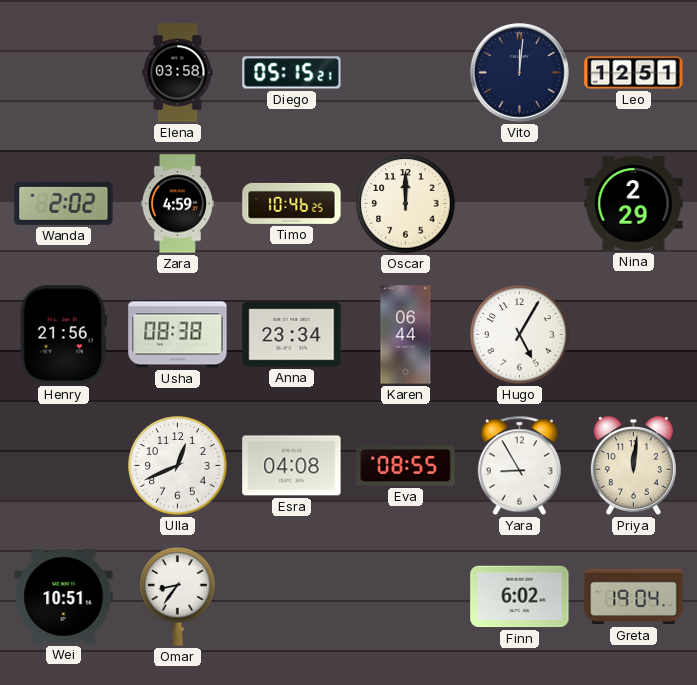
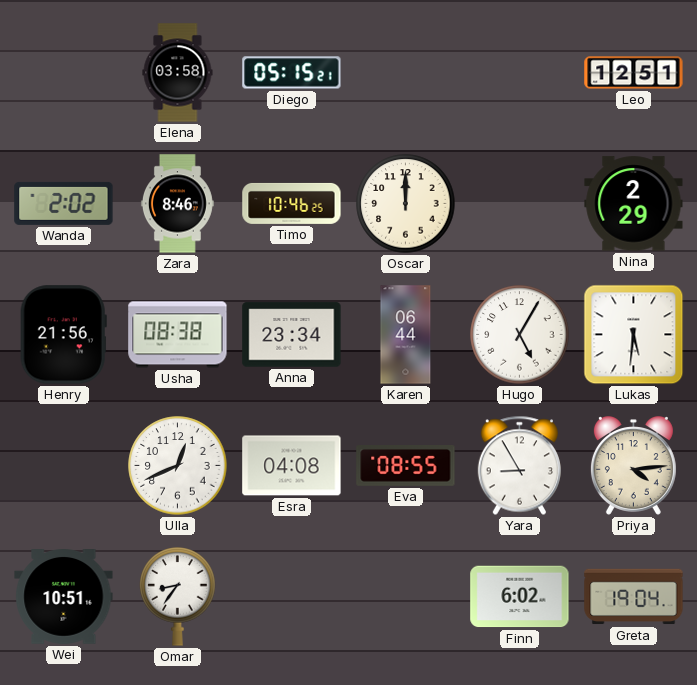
Vito: 12:01 -> none
Zara: 4:59 -> 8:46
Lukas: none -> 5:31
Priya: 12:01 -> 4:14
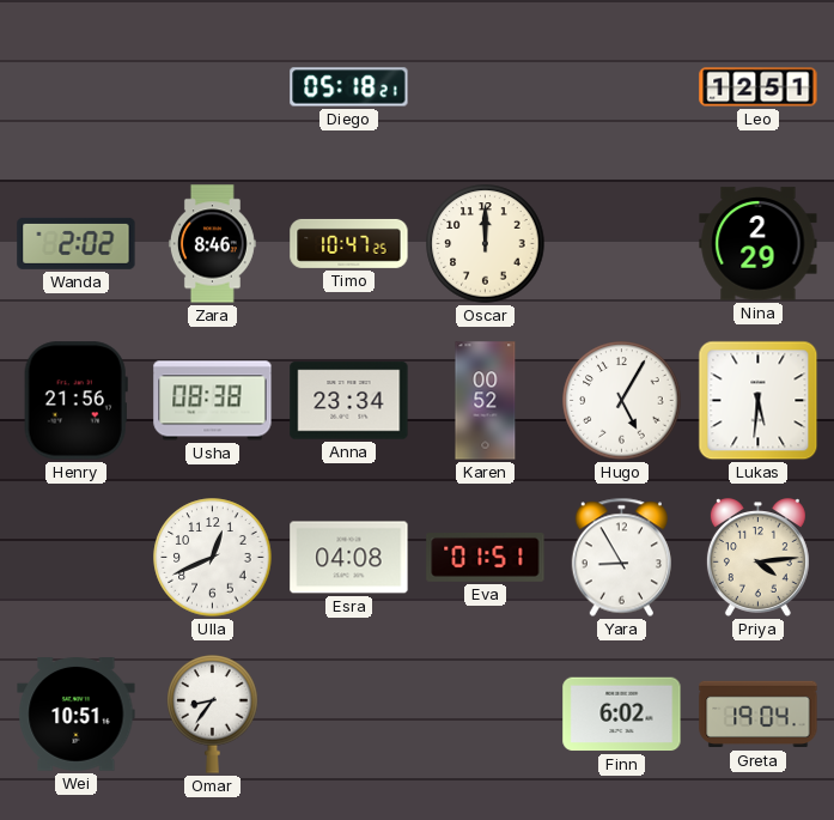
Elena: 03:58 -> none
Diego: 05:15 -> 05:18
Timo: 10:46 -> 10:47
Karen: 06:44 -> 00:52
Eva: 08:55 -> 01:51
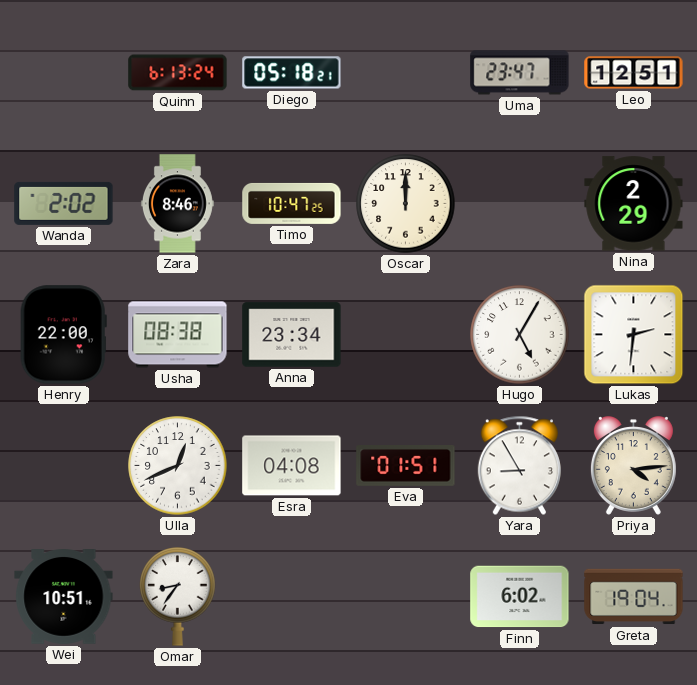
Quinn: none -> 6:13
Uma: none -> 23:47
Henry: 21:56 -> 22:00
Karen: 00:52 -> none
Lukas: 5:31 -> 2:31
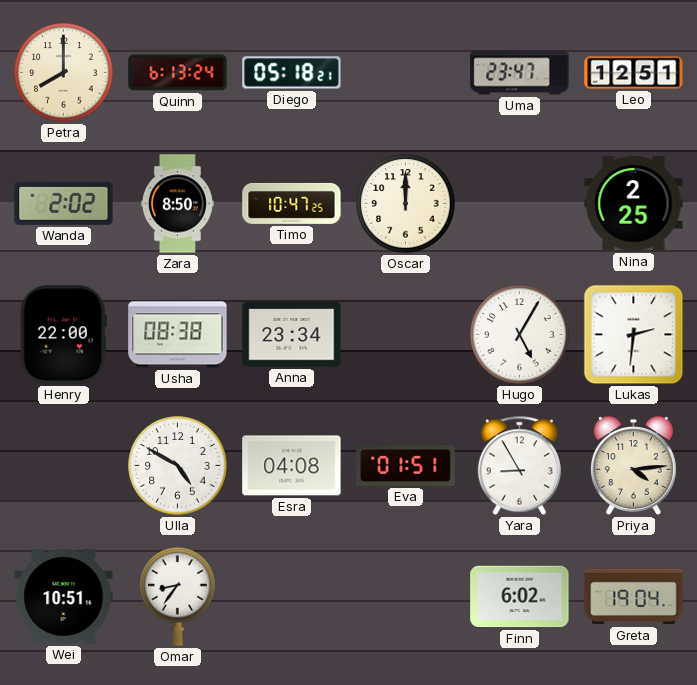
Petra: none -> 8:00
Zara: 8:46 -> 8:50
Nina: 2:29 -> 2:25
Ulla: 12:41 -> 4:50
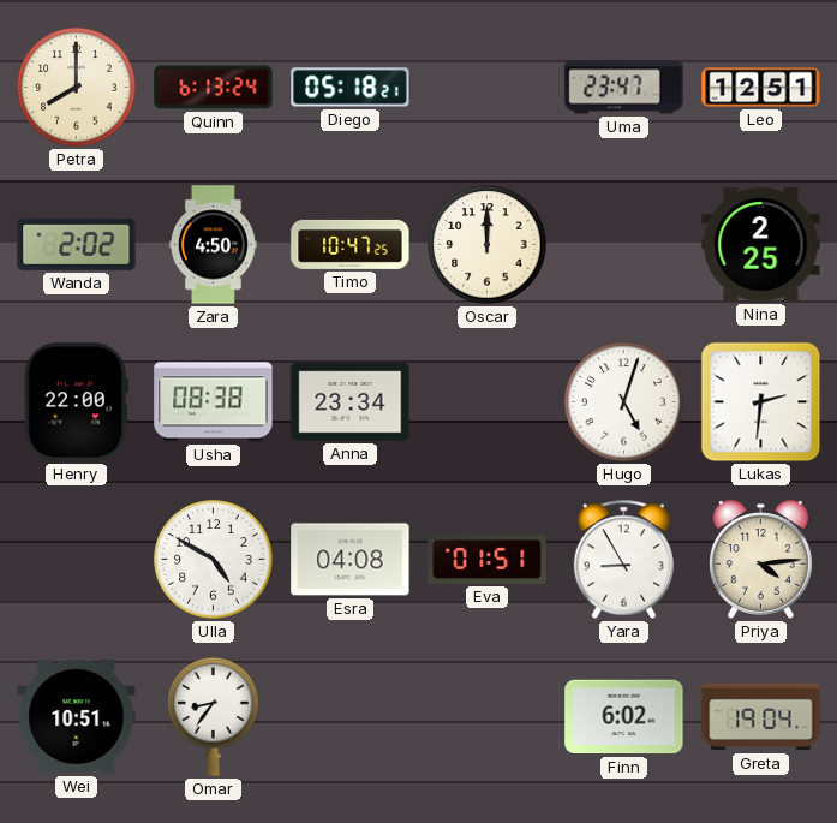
Zara: 8:50 -> 4:50
Hugo: 5:05 -> 5:03
